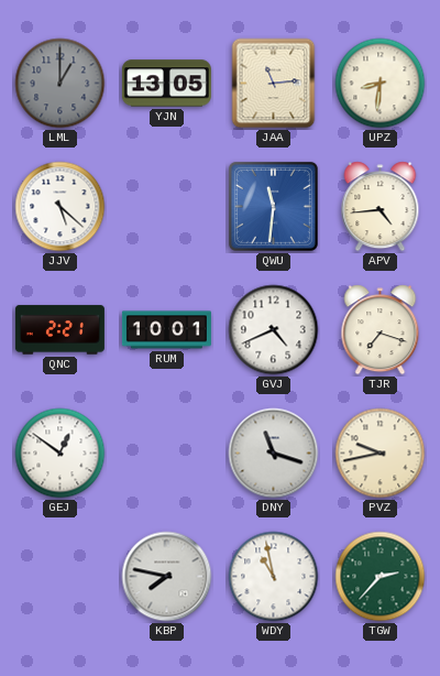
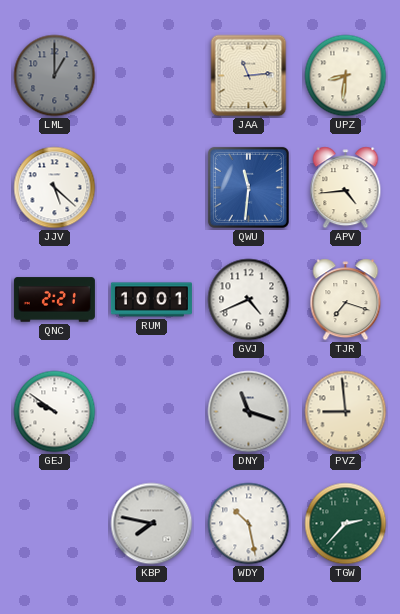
YJN: 13:05 -> none
GEJ: 12:51 -> 9:51
PVZ: 9:43 -> 8:59
WDY: 10:58 -> 10:28
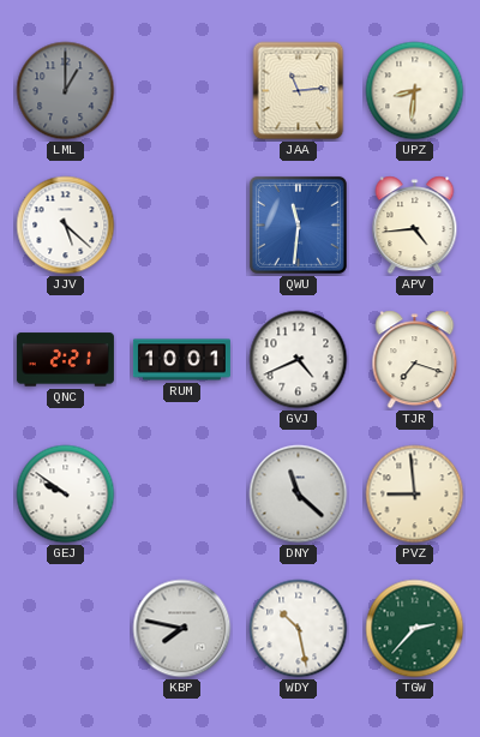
DNY: 11:18 -> 11:22
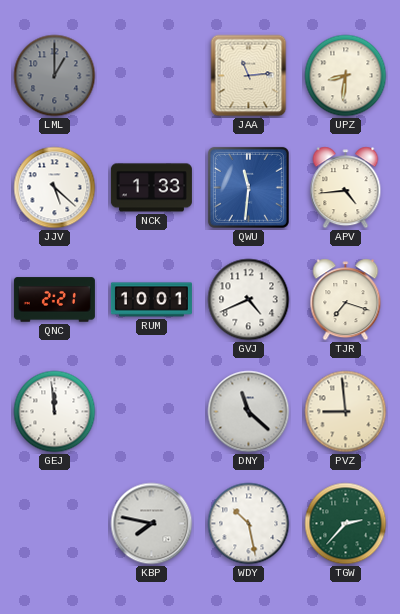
NCK: none -> 1:33
GEJ: 9:51 -> 11:59
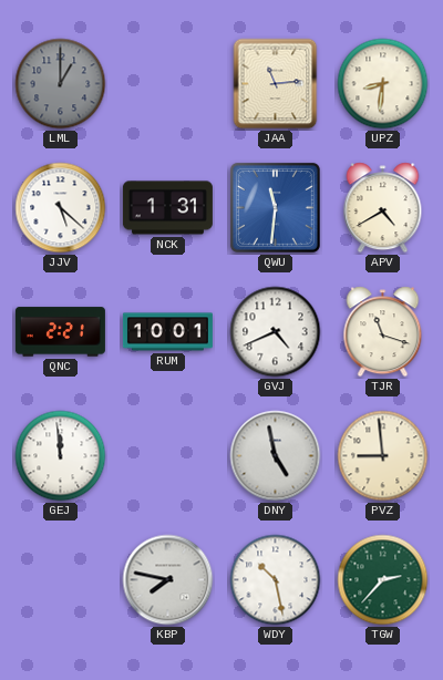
NCK: 1:33 -> 1:31
APV: 4:44 -> 4:40
TJR: 7:18 -> 11:18
DNY: 11:22 -> 4:58
